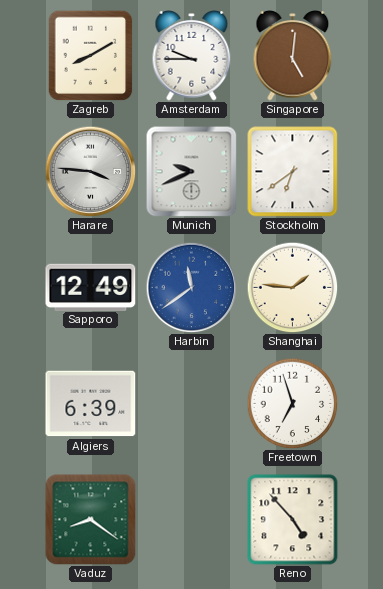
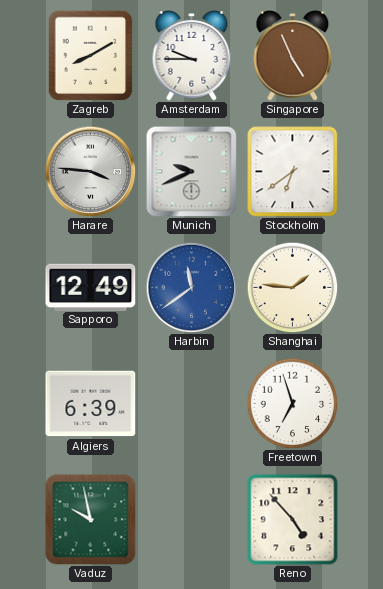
Singapore: 5:01 -> 4:56
Vaduz: 8:21 -> 9:58
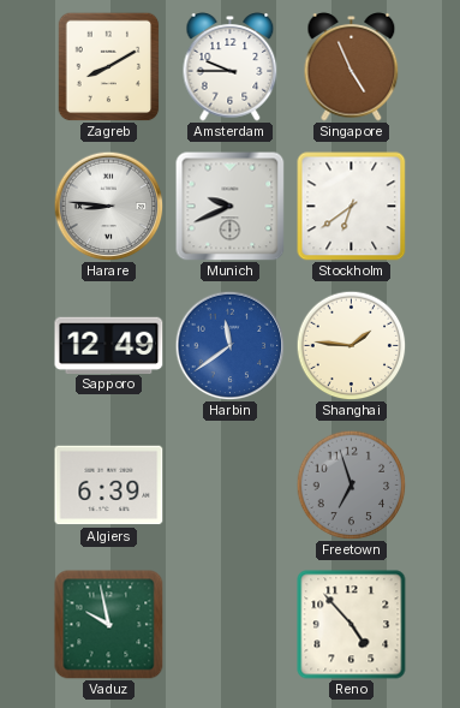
Harare: 3:46 -> 8:46
Freetown dial: white -> grey
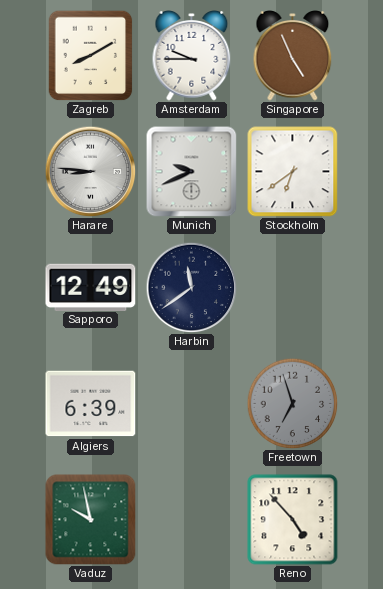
Harbin dial: blue -> navy
Shanghai: 1:46 -> none
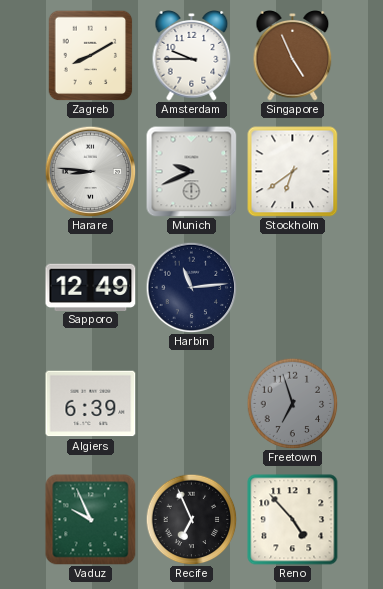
Harbin: 11:39 -> 11:14
Vaduz: 9:58 -> 9:56
Recife: none -> 6:56
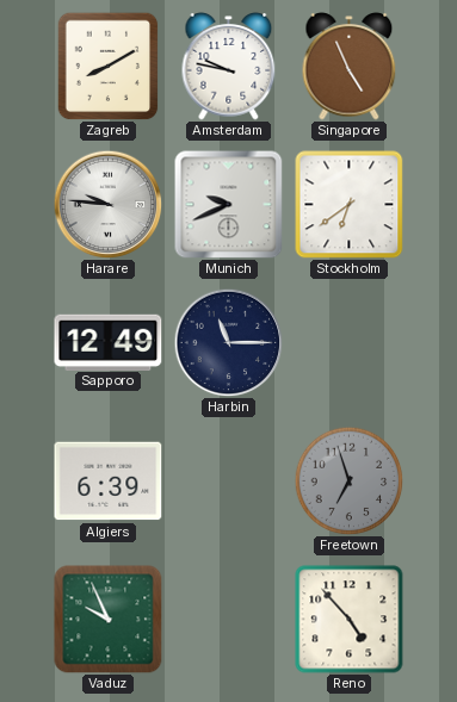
Amsterdam: 9:45 -> 9:47
Harare: 8:46 -> 9:46
Harbin: 11:14 -> 11:15
Recife: 6:56 -> none
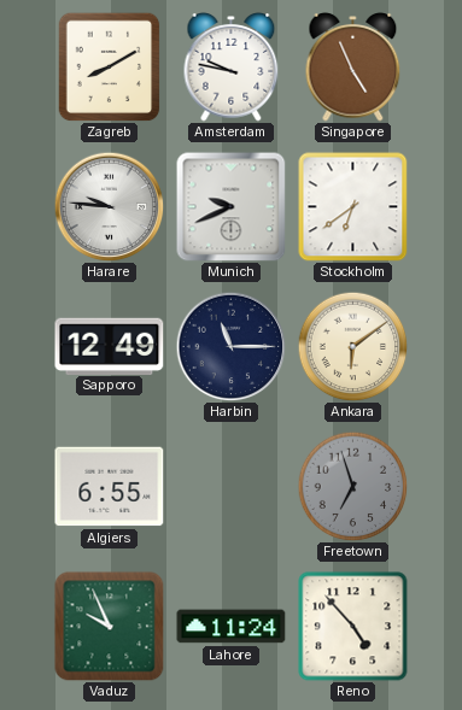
Ankara: none -> 6:09
Algiers: 6:39 -> 6:55
Lahore: none -> 11:24
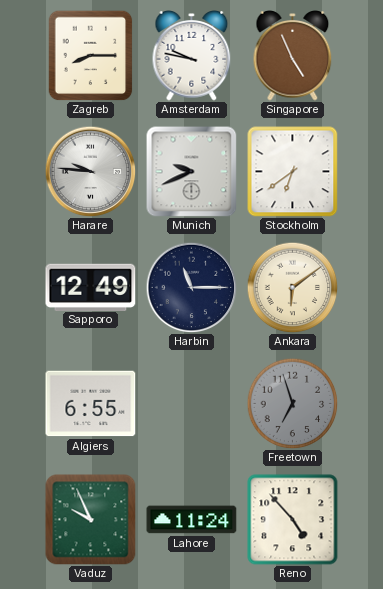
Zagreb: 8:10 -> 8:15
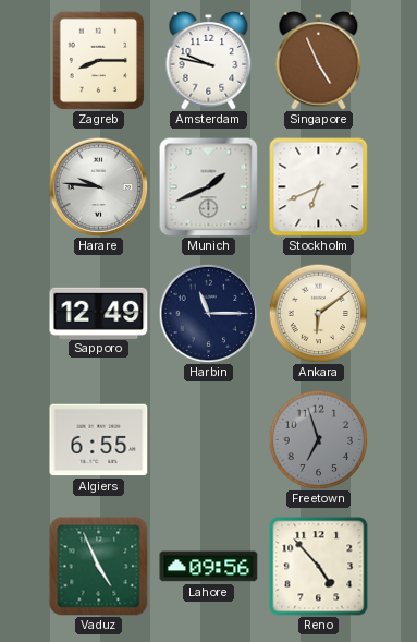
Munich: 9:41 -> 1:41
Stockholm: 6:39 -> 6:41
Vaduz: 9:56 -> 4:56
Lahore: 11:24 -> 09:56
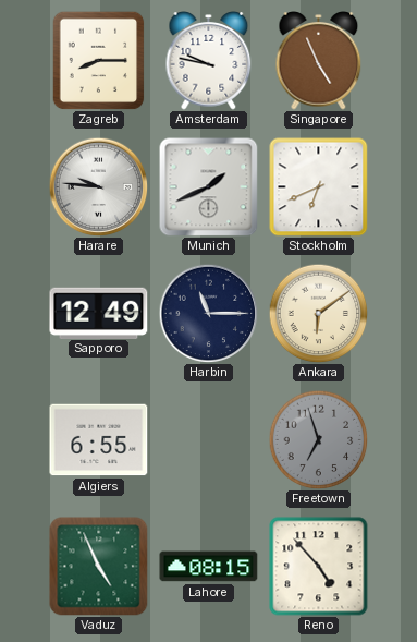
Lahore: 09:56 -> 08:15
